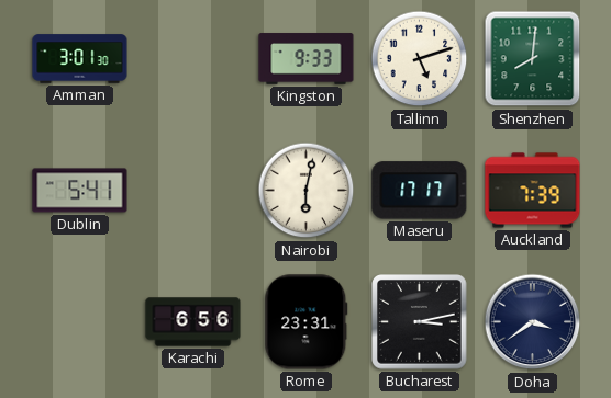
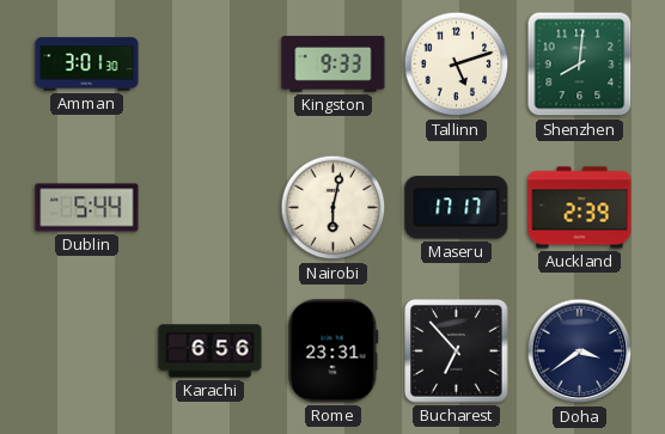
Dublin: 5:41 -> 5:44
Auckland: 7:39 -> 2:39
Bucharest: 3:13 -> 6:53
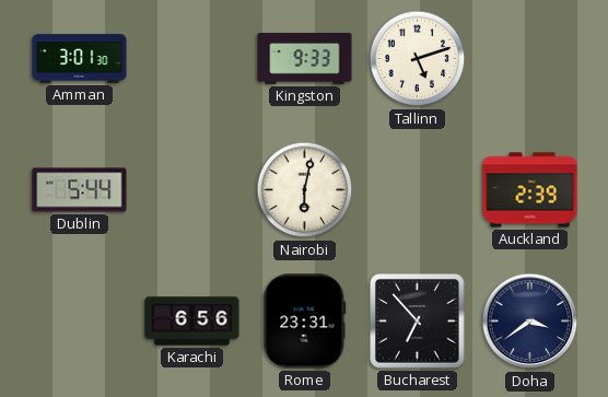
Shenzhen: 8:01 -> none
Maseru: 17:17 -> none
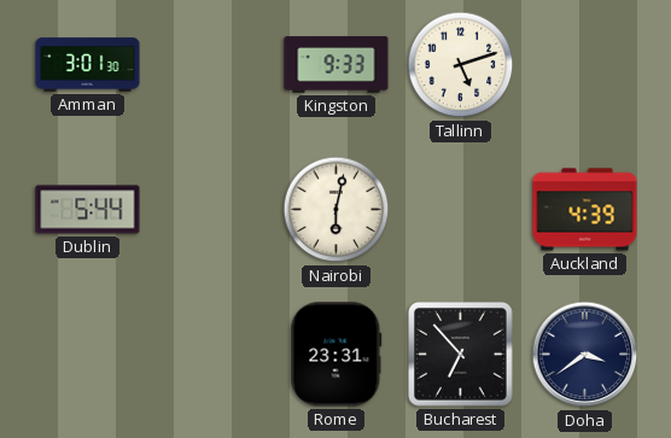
Auckland: 2:39 -> 4:39
Karachi: 6:56 -> none
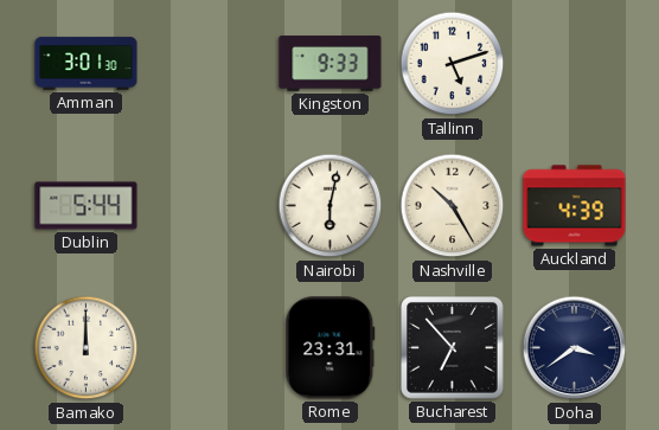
Nashville: none -> 10:25
Bamako: none -> 12:00
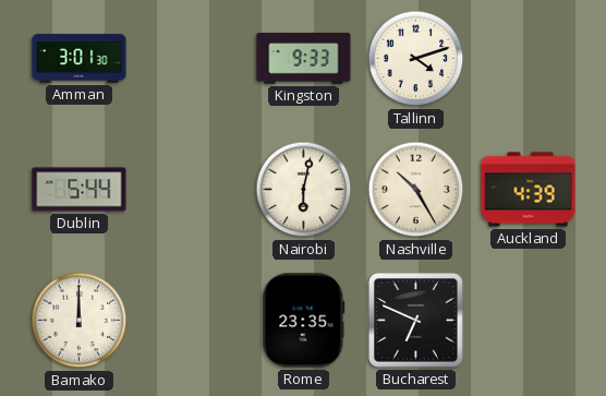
Tallinn: 5:12 -> 4:12
Rome: 23:31 -> 23:35
Bucharest: 6:53 -> 6:49
Doha: 3:39 -> none
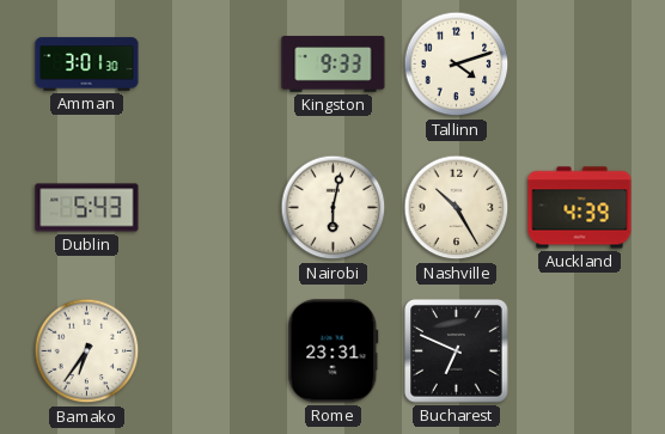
Dublin: 5:44 -> 5:43
Bamako: 12:00 -> 6:36
Rome: 23:35 -> 23:31
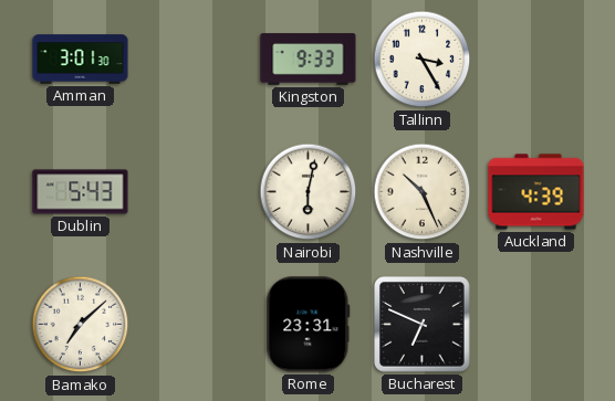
Tallinn: 4:12 -> 3:25
Nashville: 10:25 -> 10:26
Bamako: 6:36 -> 7:08
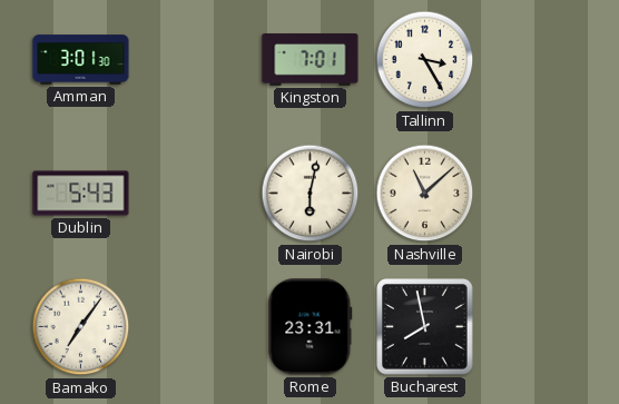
Kingston: 9:33 -> 7:01
Nashville: 10:26 -> 11:08
Auckland: 4:39 -> none
Bamako: 7:08 -> 7:06
Bucharest: 6:49 -> 7:58
